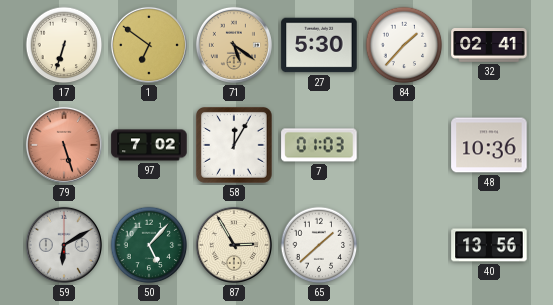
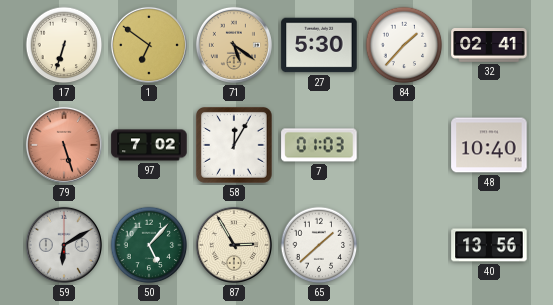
48: 10:36 -> 10:40
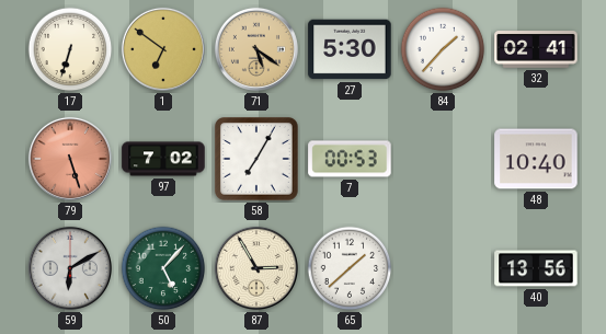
58: 12:05 -> 7:05
7: 01:03 -> 00:53
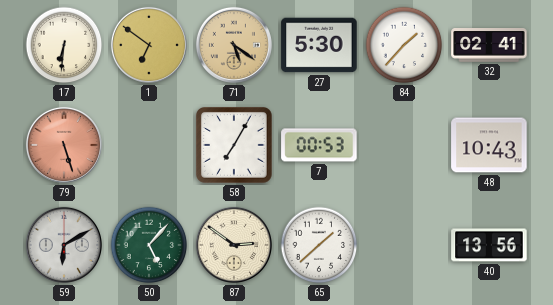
17: 6:33 -> 6:31
97: 7:02 -> none
48: 10:40 -> 10:43
87: 2:55 -> 2:51
